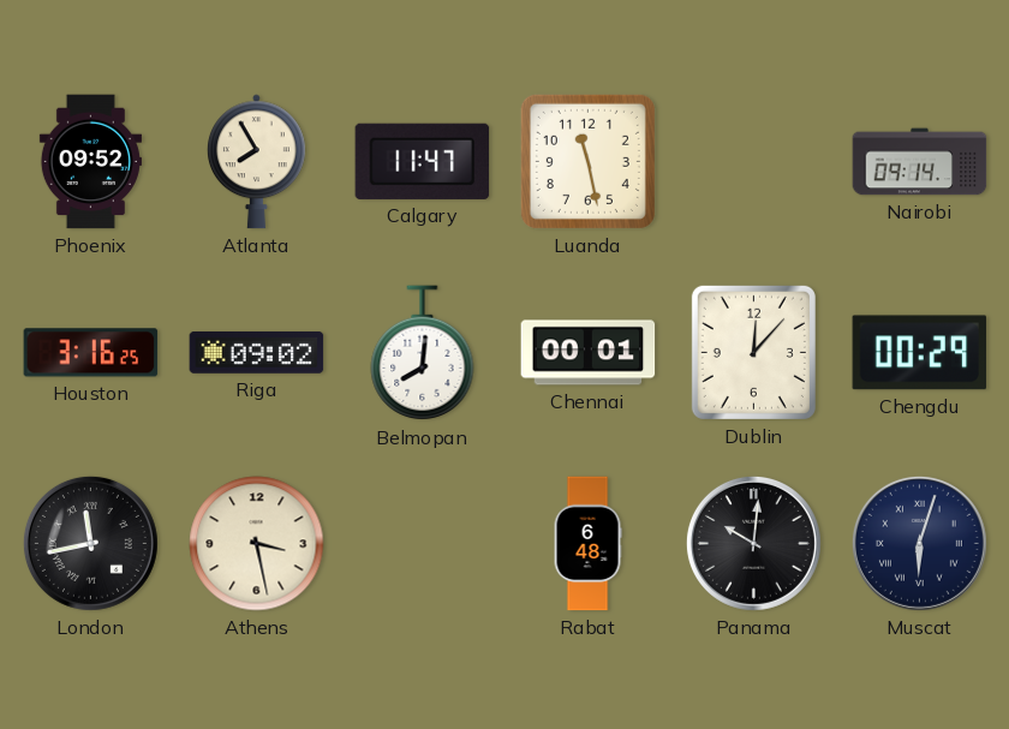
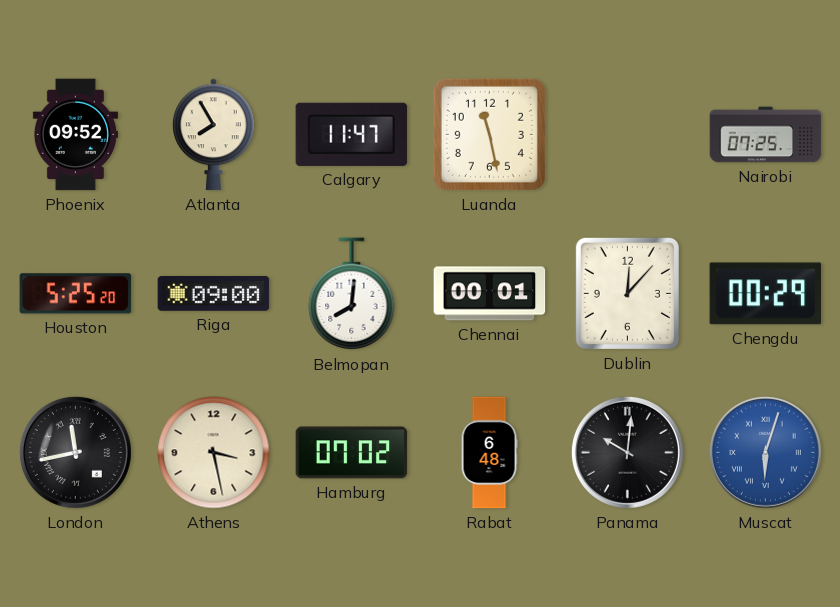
Nairobi: 09:14 -> 07:25
Houston: 3:16 -> 5:25
Riga: 09:02 -> 09:00
Hamburg: none -> 07:02
Muscat dial: navy -> blue
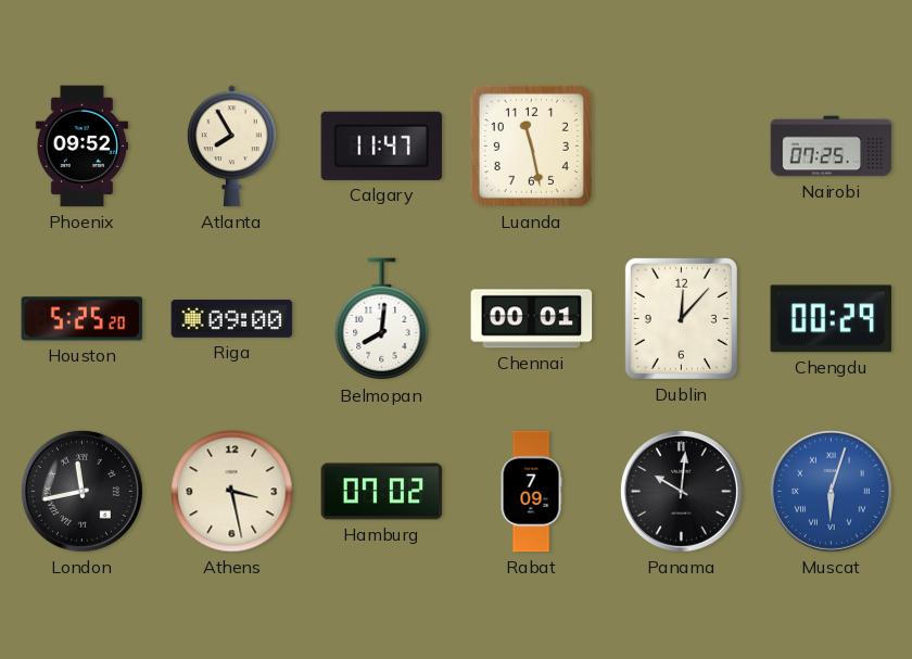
Rabat: 6:48 -> 7:09
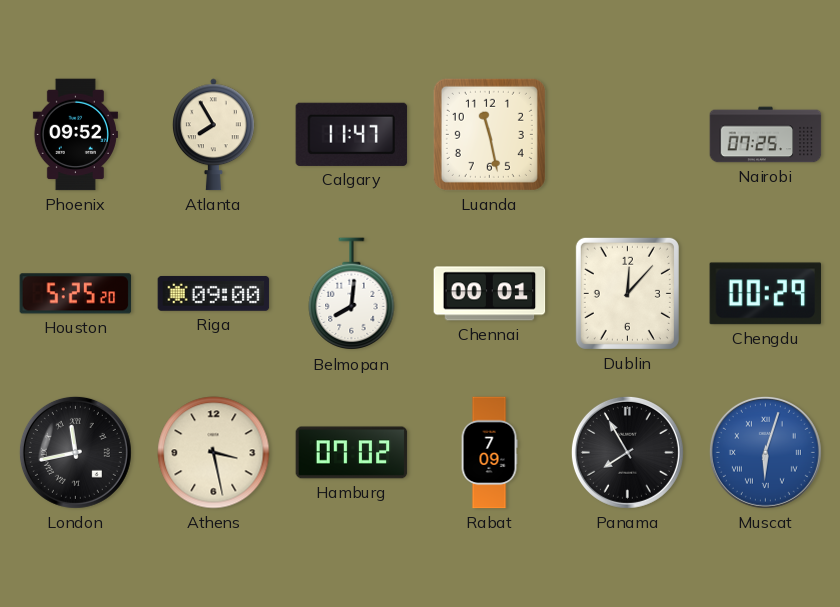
Panama: 10:01 -> 7:55
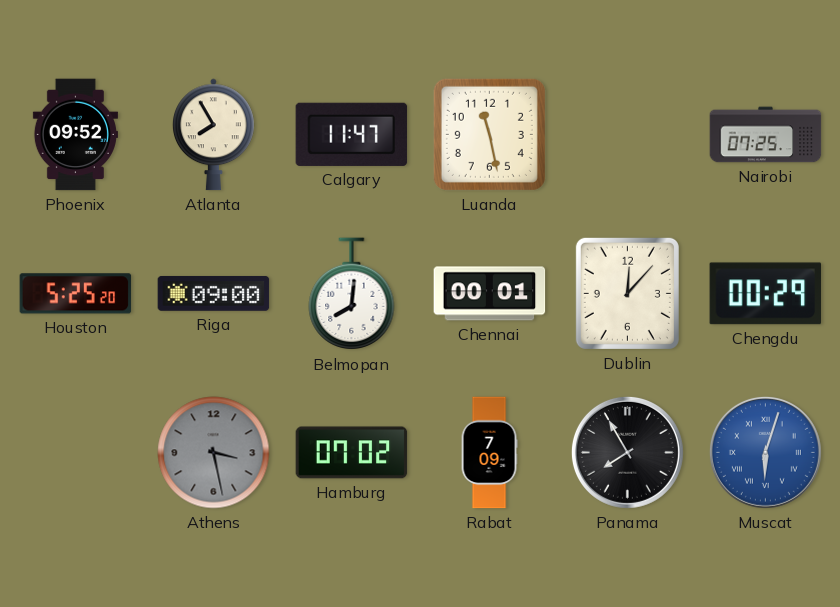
London: 11:43 -> none
Athens dial: cream -> grey
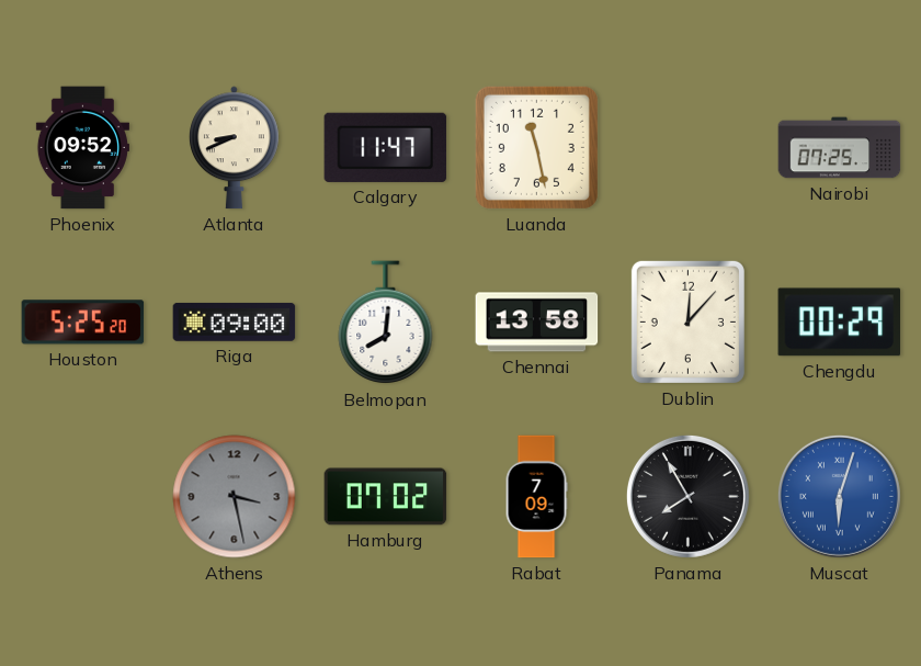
Atlanta: 7:55 -> 8:41
Chennai: 00:01 -> 13:58
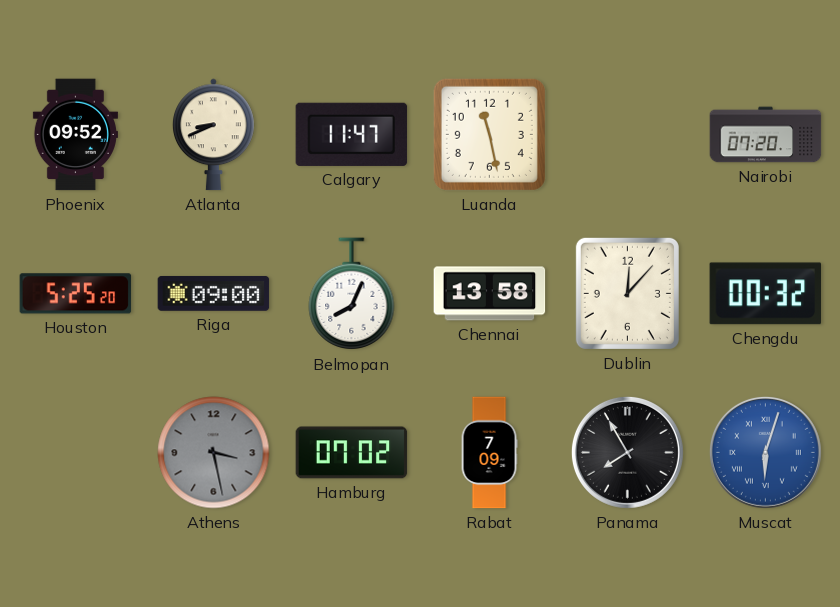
Nairobi: 07:25 -> 07:20
Belmopan: 8:01 -> 8:04
Chengdu: 00:29 -> 00:32
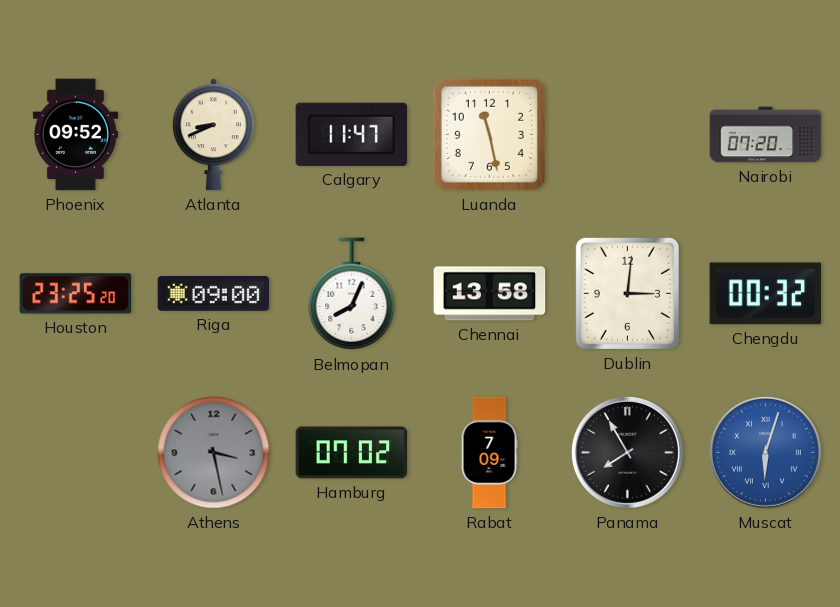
Houston: 5:25 -> 23:25
Dublin: 12:07 -> 3:01
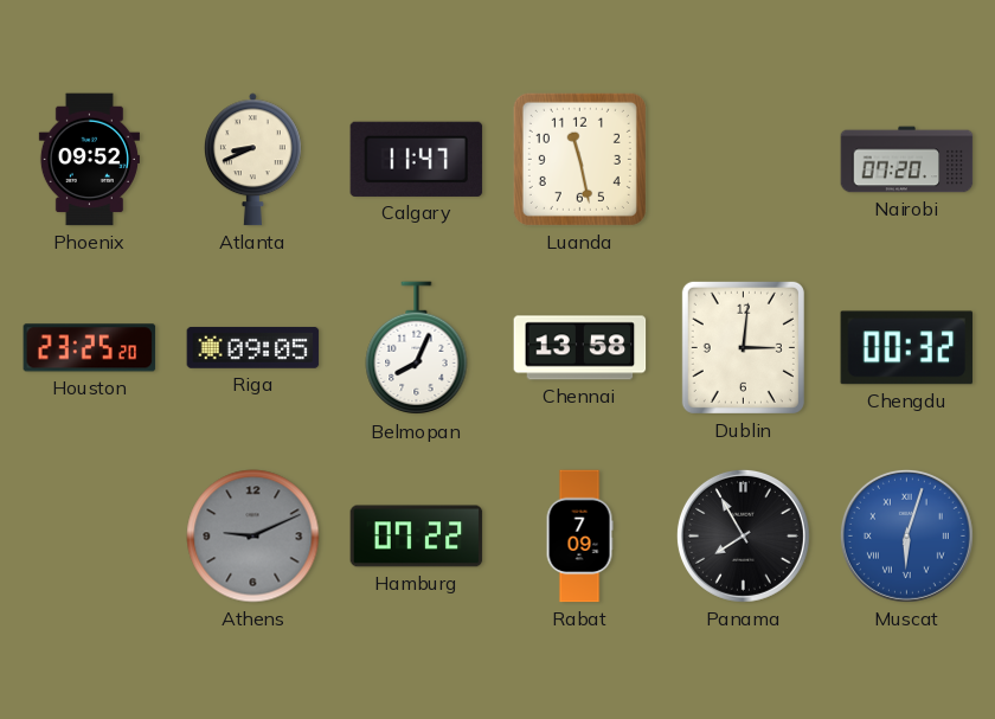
Riga: 09:00 -> 09:05
Athens: 3:28 -> 9:11
Hamburg: 07:02 -> 07:22
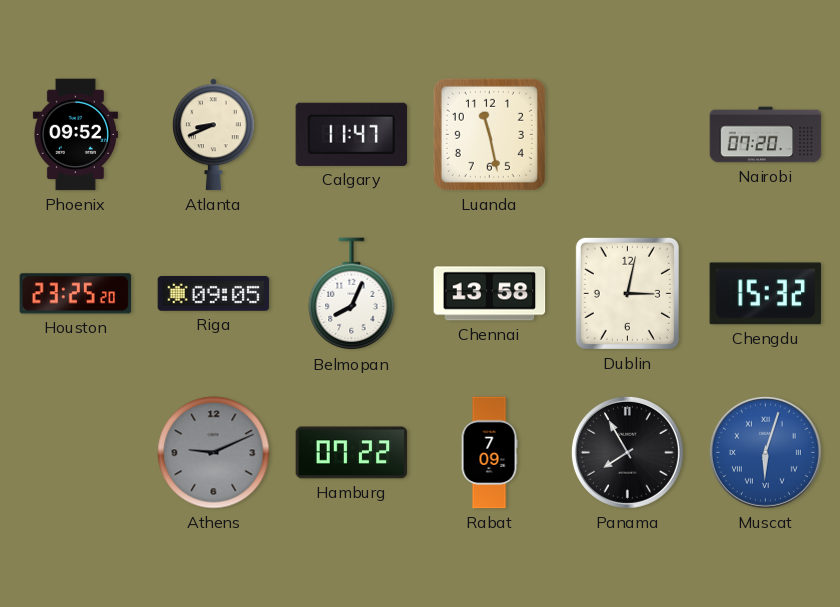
Dublin: 3:01 -> 3:02
Chengdu: 00:32 -> 15:32
